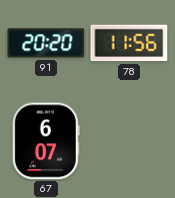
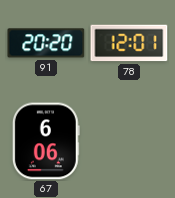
78: 11:56 -> 12:01
67: 6:07 -> 6:06
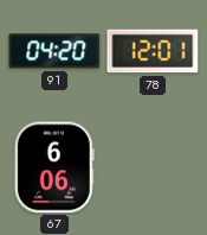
91: 20:20 -> 04:20
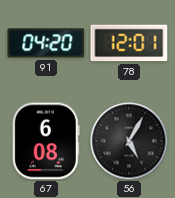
67: 6:06 -> 6:08
56: none -> 5:05
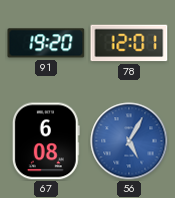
91: 04:20 -> 19:20
56 dial: black -> blue
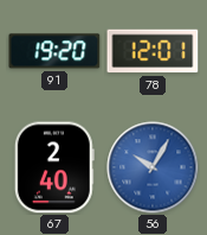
67: 6:08 -> 2:40
56: 5:05 -> 10:05
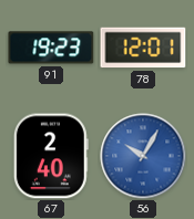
91: 19:20 -> 19:23
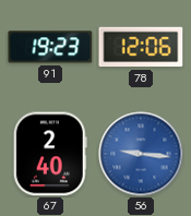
78: 12:01 -> 12:06
56: 10:05 -> 9:16
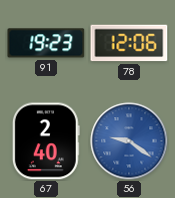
56: 9:16 -> 9:21
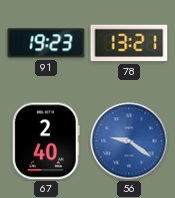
78: 12:06 -> 13:21
